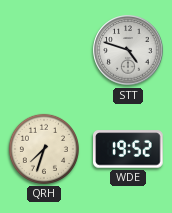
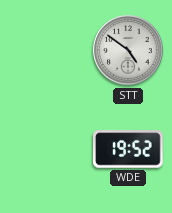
STT: 4:48 -> 4:51
QRH: 7:33 -> none
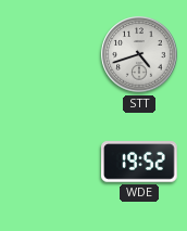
STT: 4:51 -> 4:42
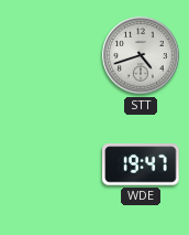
WDE: 19:52 -> 19:47
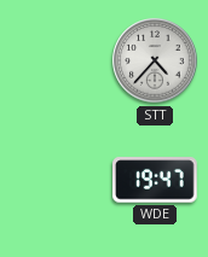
STT: 4:42 -> 4:37
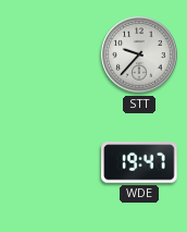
STT: 4:37 -> 9:37
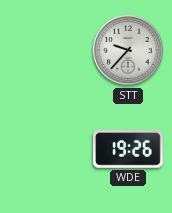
WDE: 19:47 -> 19:26
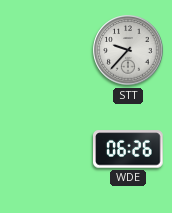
WDE: 19:26 -> 06:26
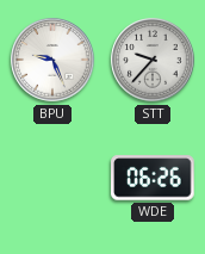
BPU: none -> 9:26
